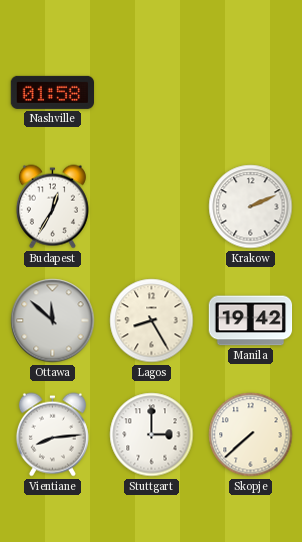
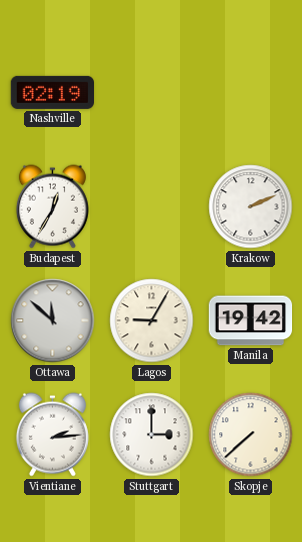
Nashville: 01:58 -> 02:19
Lagos: 8:25 -> 9:05
Vientiane: 8:14 -> 2:14
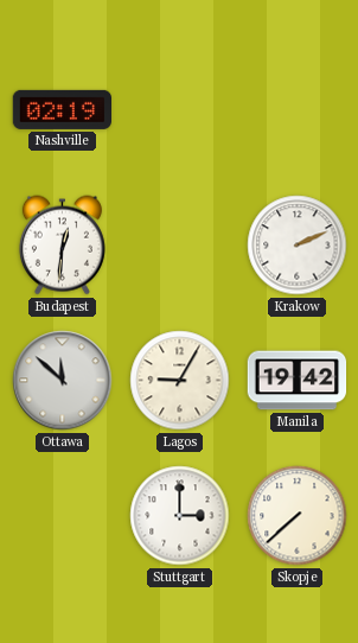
Budapest: 12:35 -> 12:31
Vientiane: 2:14 -> none
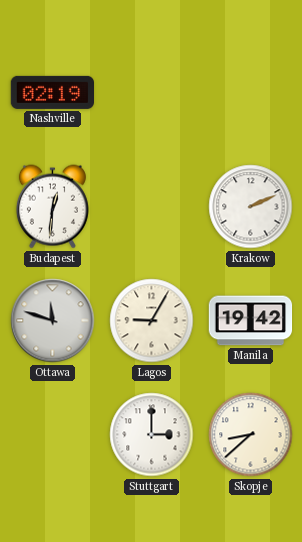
Ottawa: 11:52 -> 11:48
Skopje: 7:38 -> 8:38
